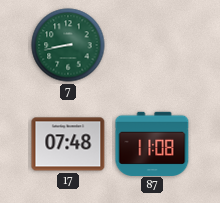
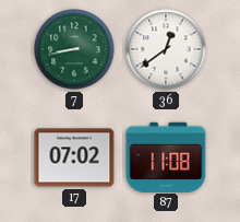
36: none -> 12:39
17: 07:48 -> 07:02
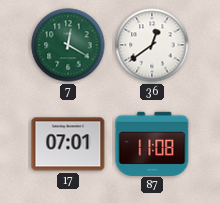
7: 8:43 -> 12:20
17: 07:02 -> 07:01
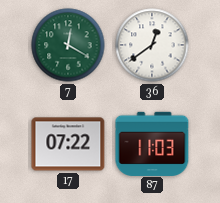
17: 07:01 -> 07:22
87: 11:08 -> 11:03
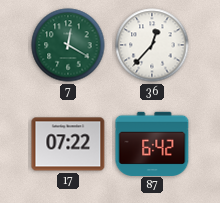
36: 12:39 -> 12:37
87: 11:03 -> 6:42
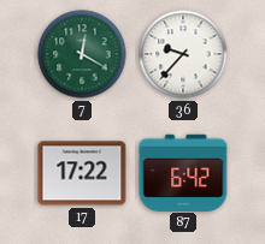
36: 12:37 -> 9:37
17: 07:22 -> 17:22
